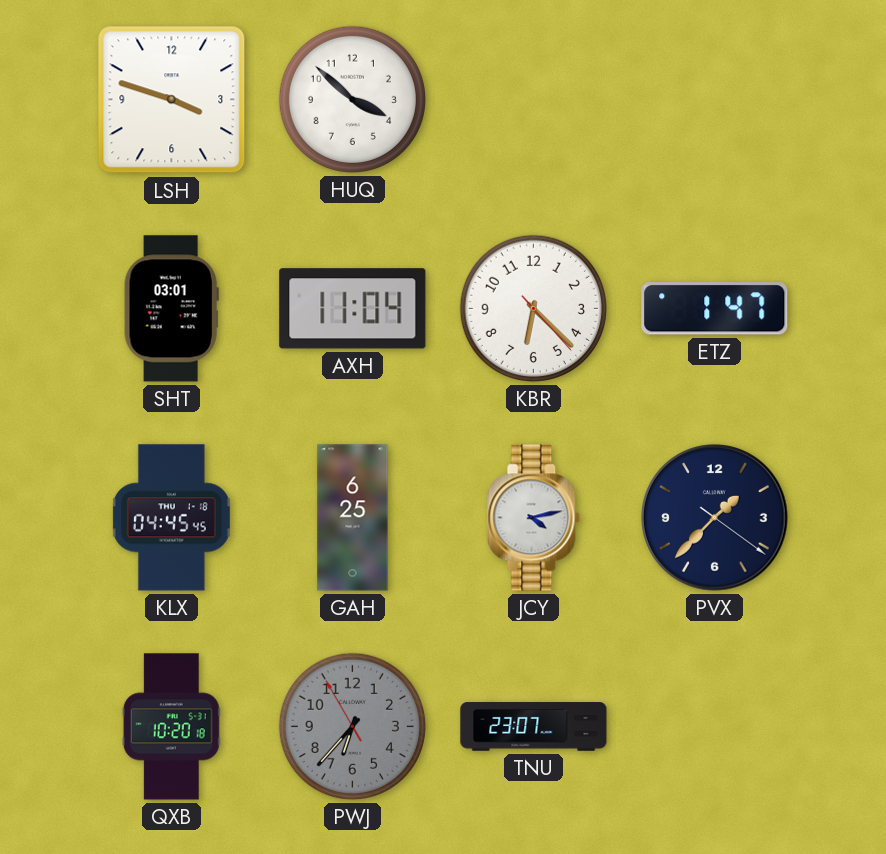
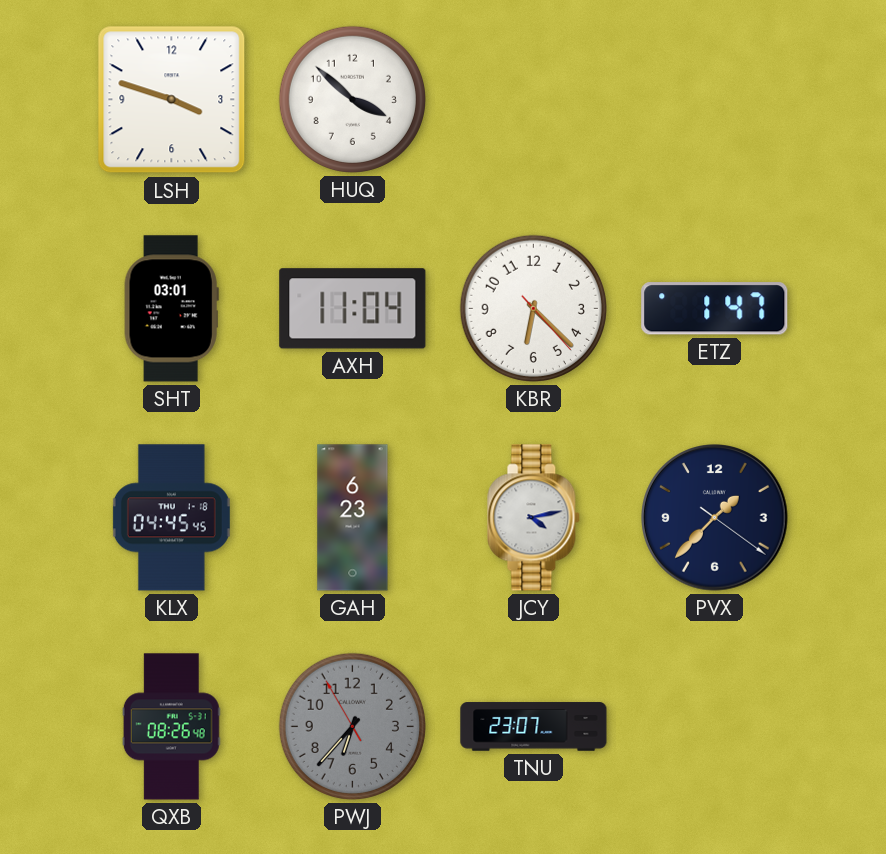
GAH: 6:25 -> 6:23
QXB: 10:20 -> 08:26
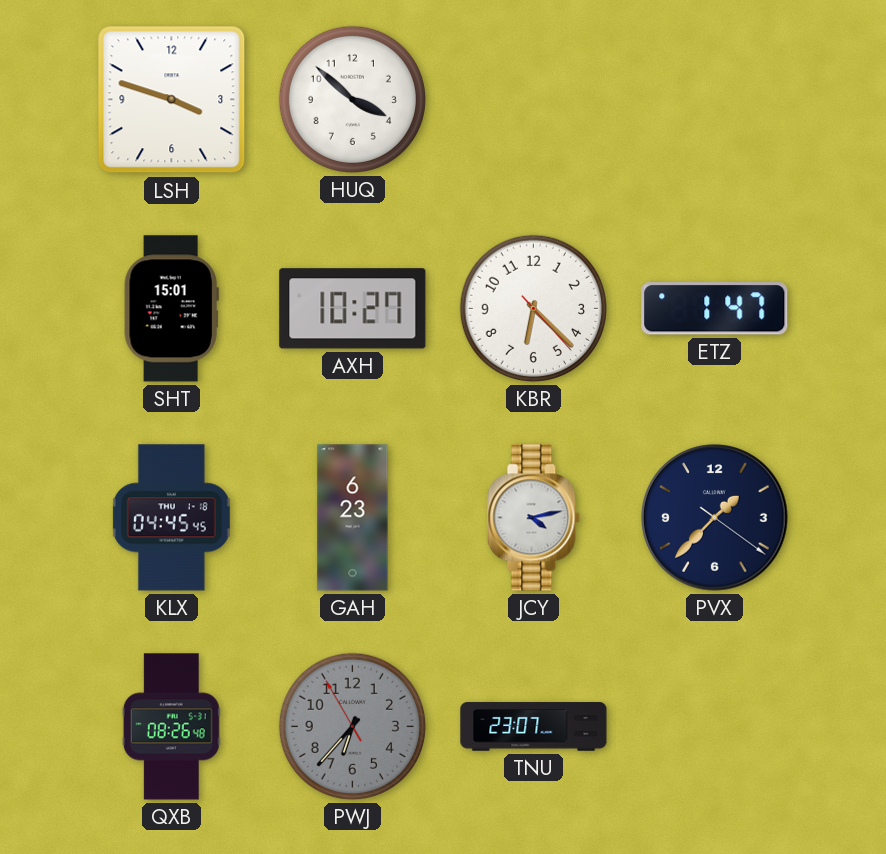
SHT: 03:01 -> 15:01
AXH: 11:04 -> 10:27
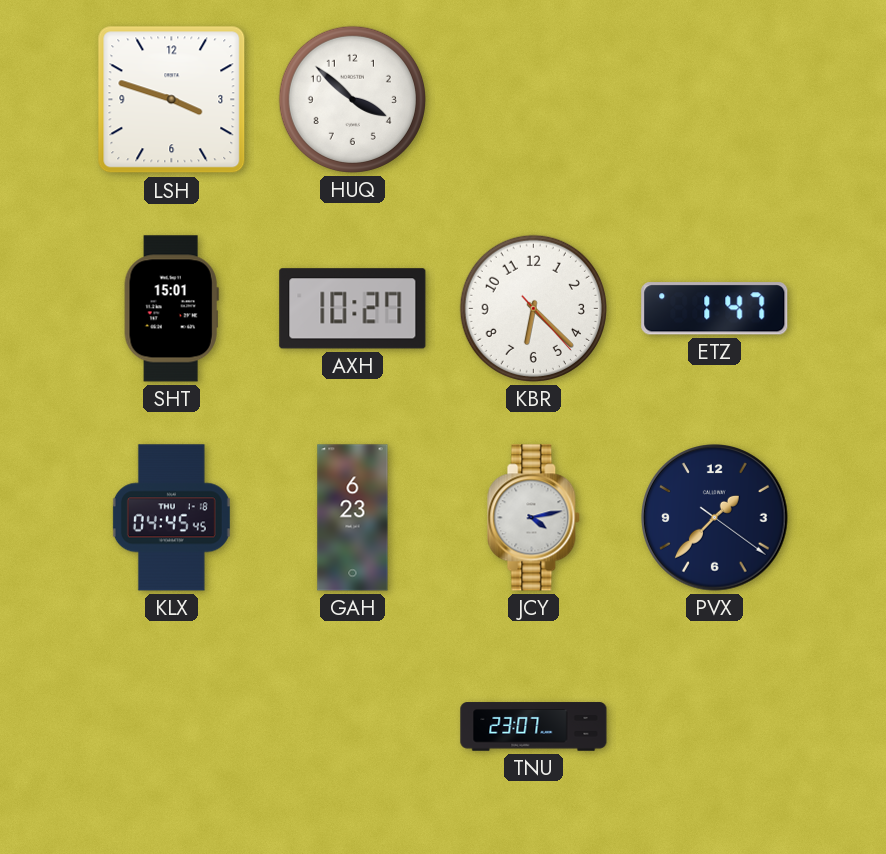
QXB: 08:26 -> none
PWJ: 6:36 -> none
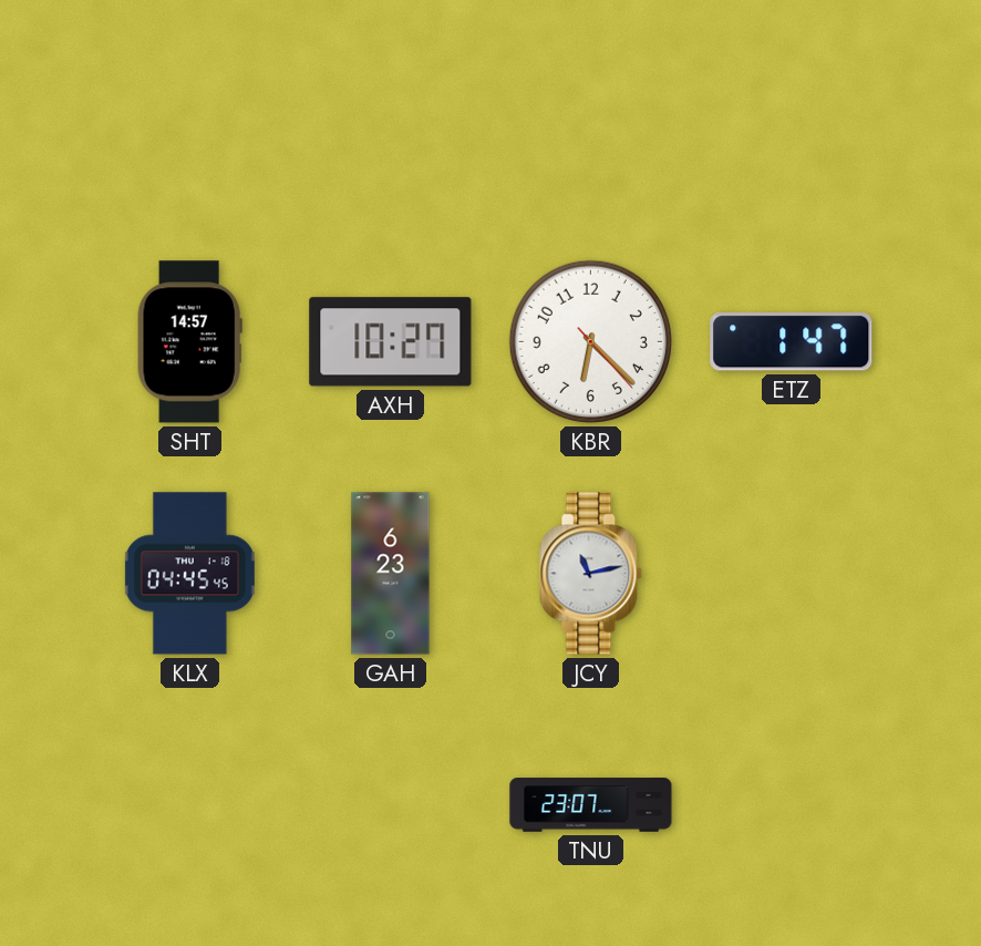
LSH: 3:48 -> none
HUQ: 3:52 -> none
SHT: 15:01 -> 14:57
JCY: 4:13 -> 11:13
PVX: 1:37 -> none
